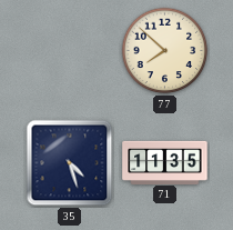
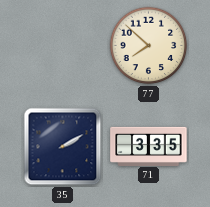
35: 4:27 -> 2:10
71: 11:35 -> 3:35
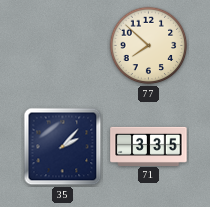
35: 2:10 -> 2:07
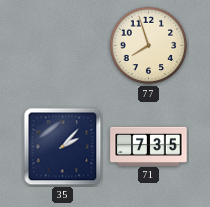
77: 7:52 -> 7:57
71: 3:35 -> 7:35
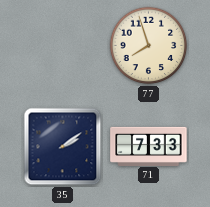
35: 2:07 -> 2:09
71: 7:35 -> 7:33
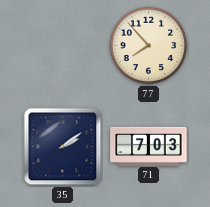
77: 7:57 -> 7:53
71: 7:33 -> 7:03
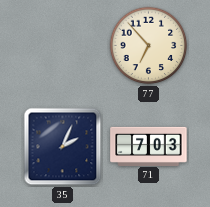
77: 7:53 -> 6:53
35: 2:09 -> 2:04
